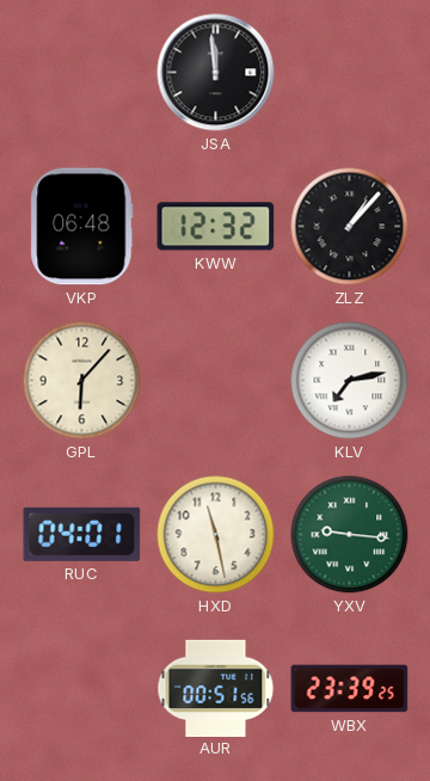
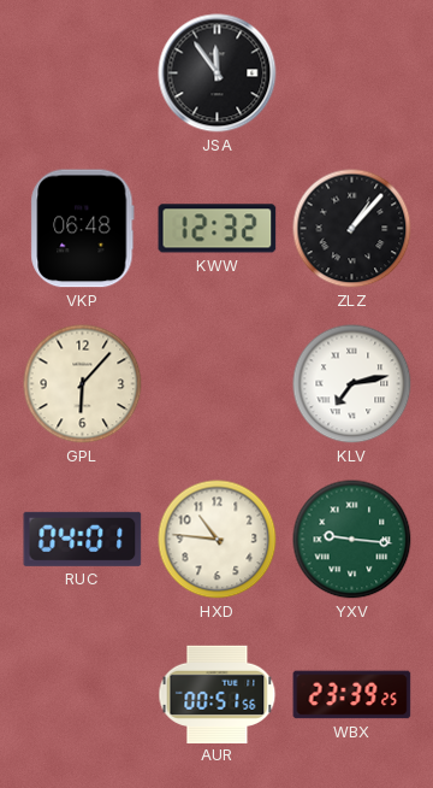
JSA: 11:59 -> 11:54
HXD: 11:28 -> 10:46
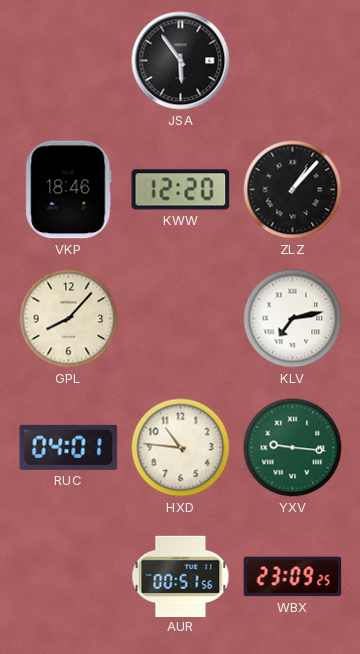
JSA: 11:54 -> 5:54
VKP: 06:48 -> 18:46
KWW: 12:32 -> 12:20
GPL: 6:07 -> 8:07
WBX: 23:39 -> 23:09
